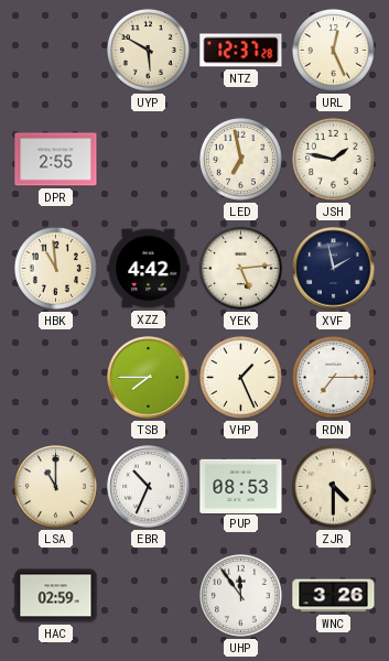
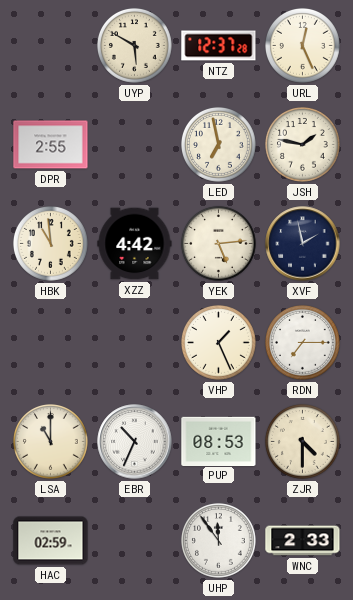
TSB: 7:45 -> none
WNC: 3:26 -> 2:33
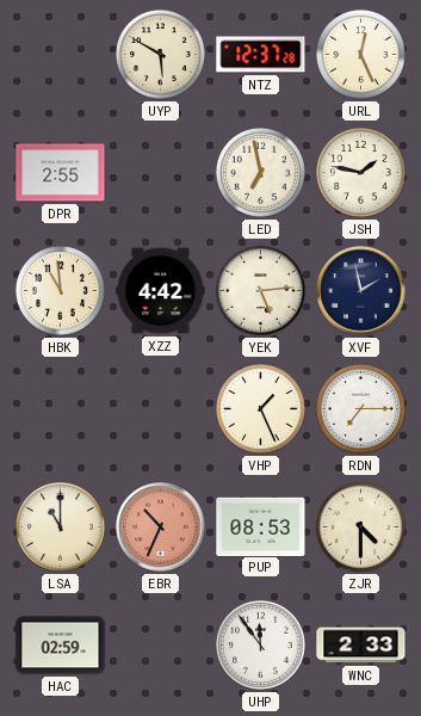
EBR dial: white -> salmon
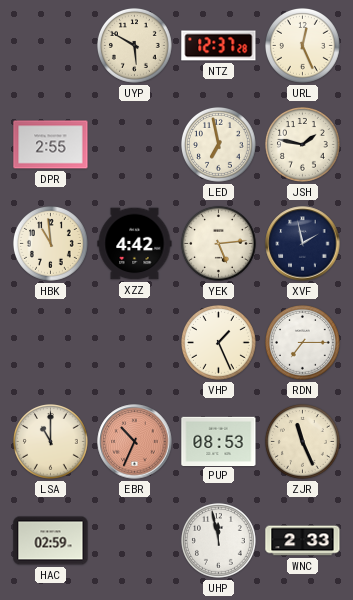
ZJR: 4:30 -> 11:26
UHP: 11:54 -> 11:58
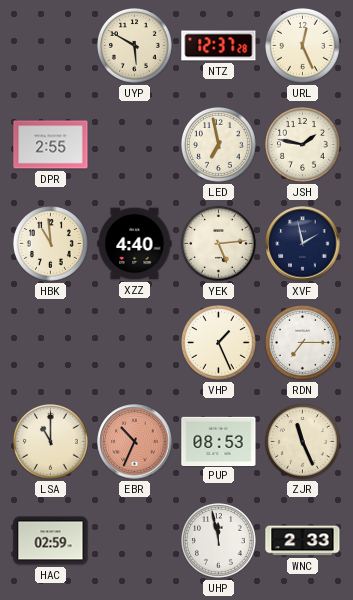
XZZ: 4:42 -> 4:40
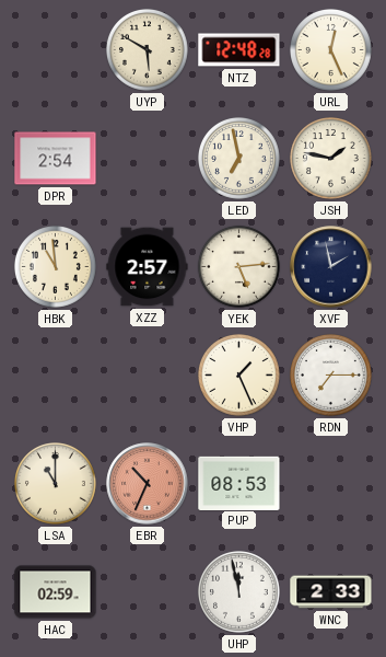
NTZ: 12:37 -> 12:48
DPR: 2:55 -> 2:54
XZZ: 4:40 -> 2:57
ZJR: 11:26 -> none
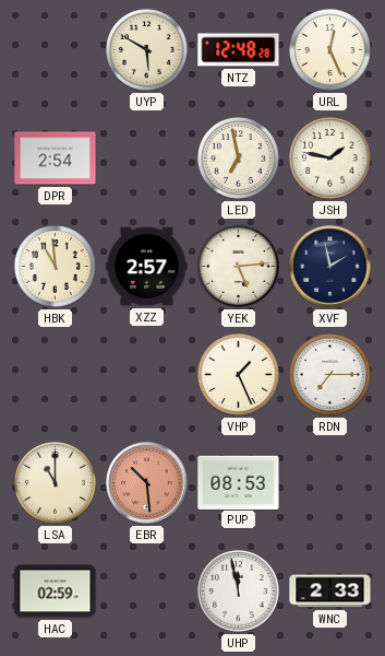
EBR: 10:34 -> 10:29
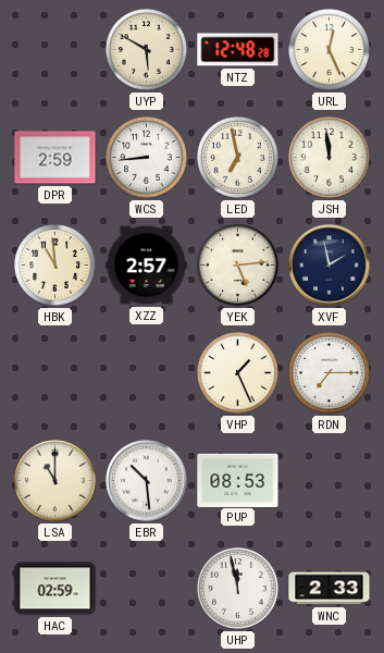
DPR: 2:54 -> 2:59
WCS: none -> 8:44
JSH: 1:47 -> 11:59
EBR dial: salmon -> white
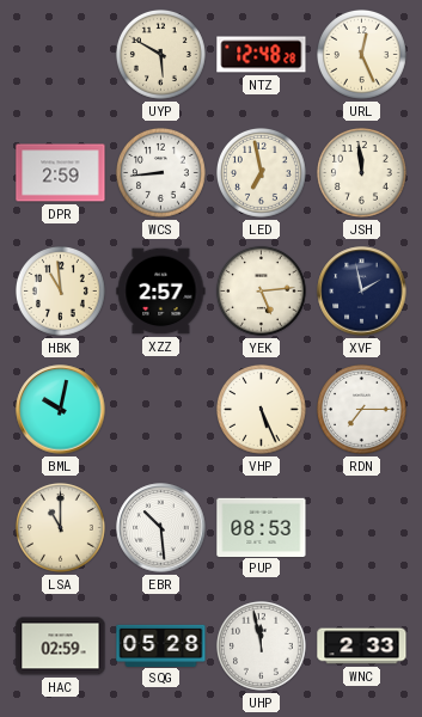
BML: none -> 10:02
VHP: 1:26 -> 5:26
SQG: none -> 05:28
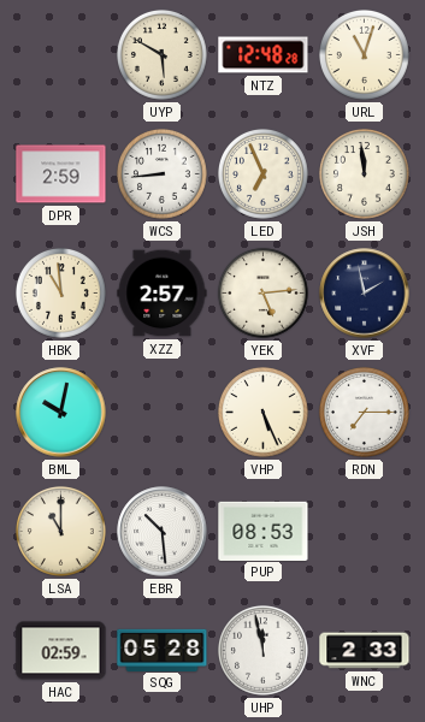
URL: 12:26 -> 11:03
LED: 6:58 -> 6:56
